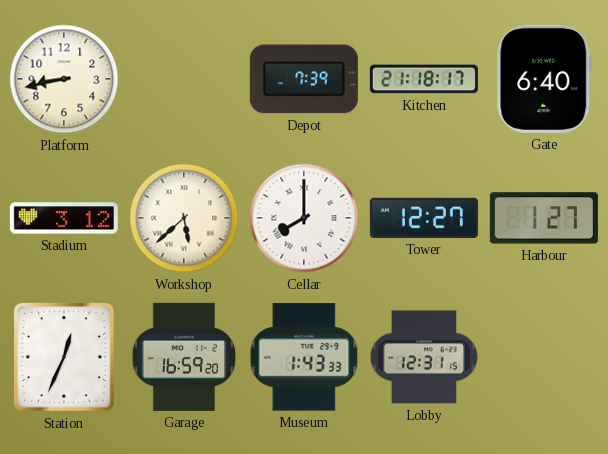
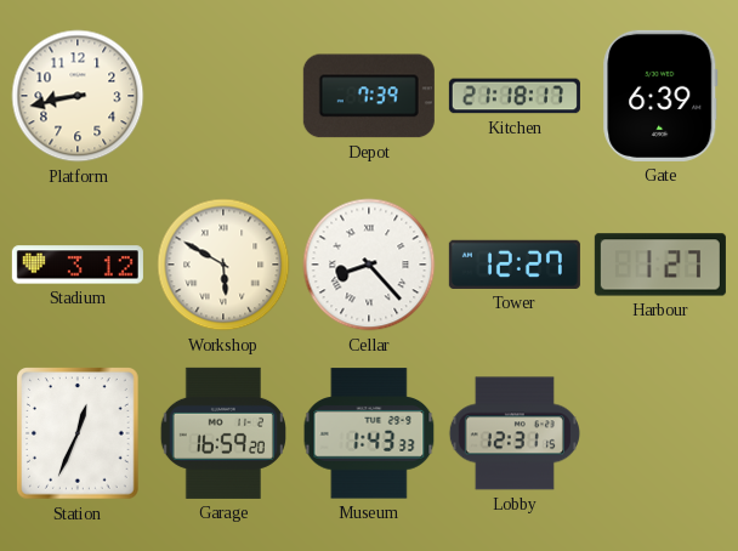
Gate: 6:40 -> 6:39
Workshop: 5:38 -> 5:50
Cellar: 8:00 -> 8:23
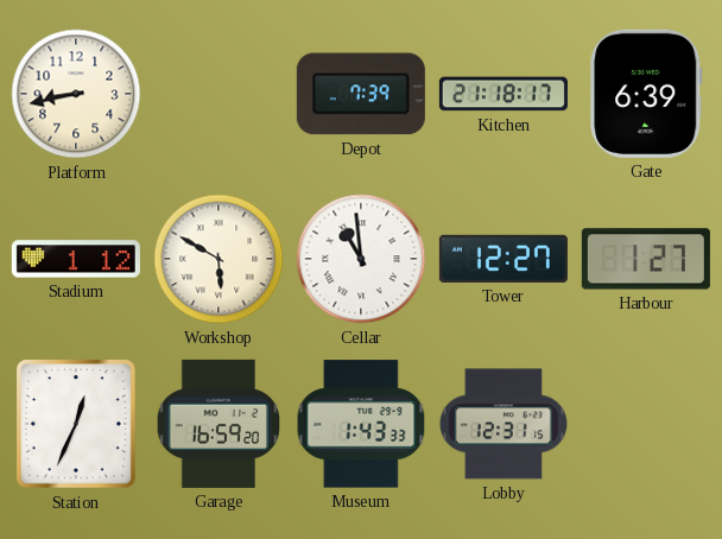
Stadium: 3:12 -> 1:12
Cellar: 8:23 -> 10:59
